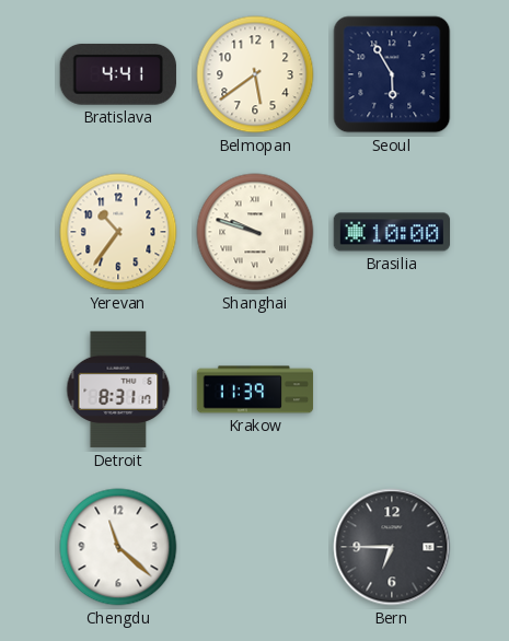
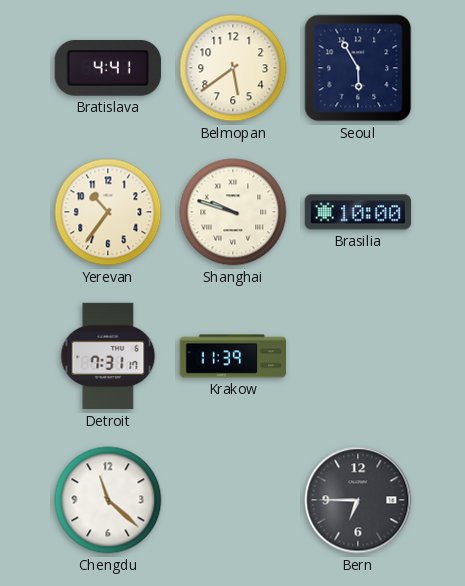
Detroit: 8:31 -> 7:31
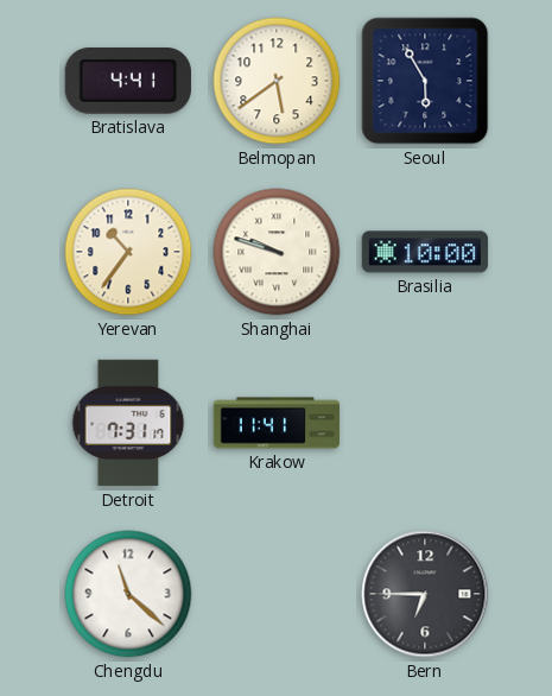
Krakow: 11:39 -> 11:41
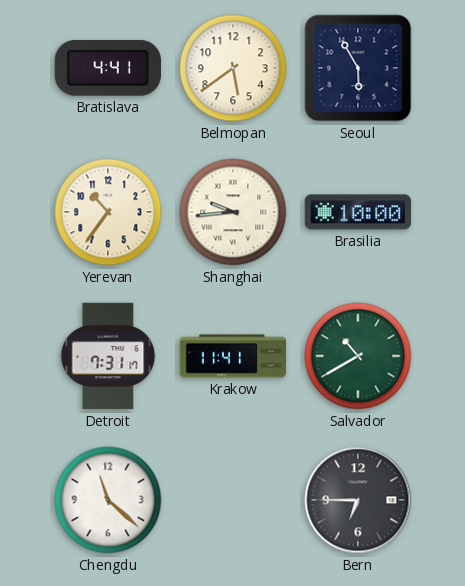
Shanghai: 9:48 -> 9:44
Salvador: none -> 10:40
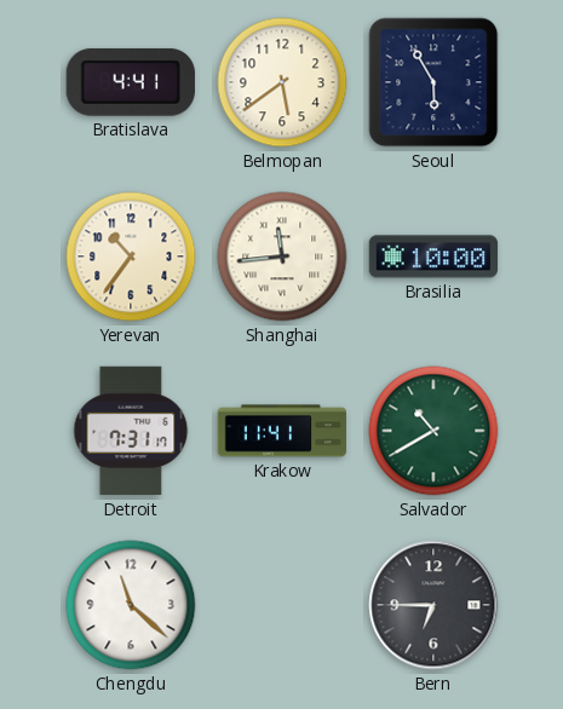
Shanghai: 9:44 -> 11:44
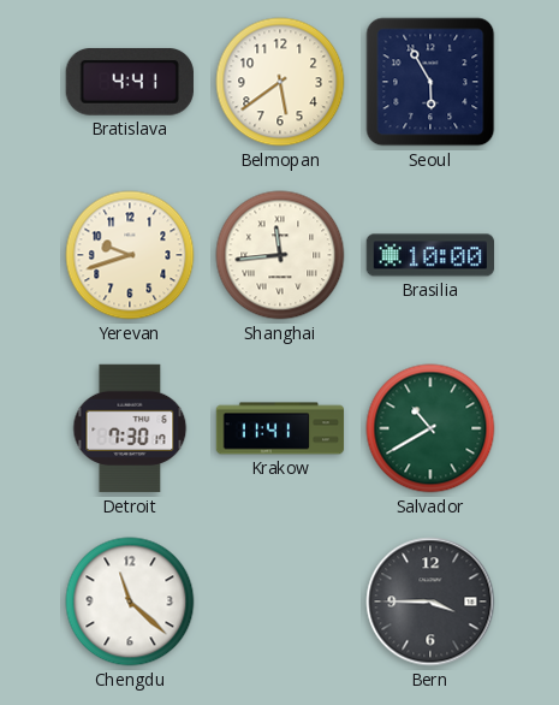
Yerevan: 10:36 -> 9:42
Detroit: 7:31 -> 7:30
Bern: 6:45 -> 3:45
